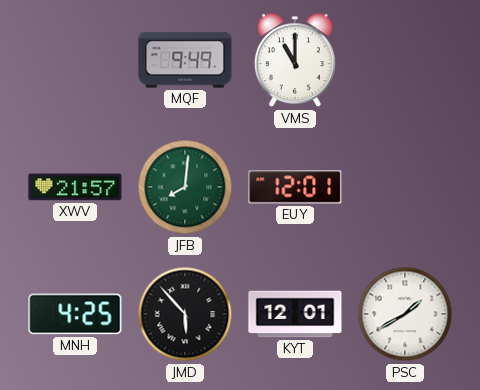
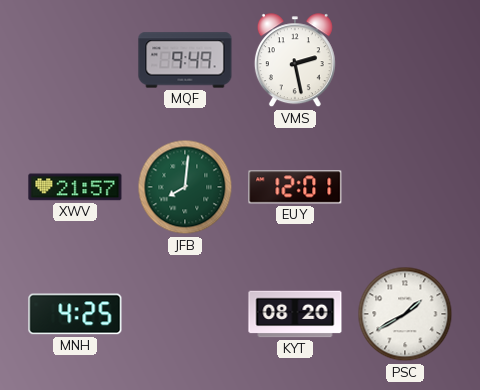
VMS: 11:00 -> 2:28
JMD: 5:53 -> none
KYT: 12:01 -> 08:20
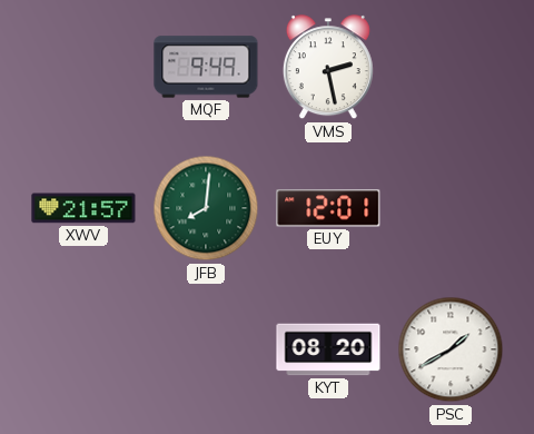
MNH: 4:25 -> none
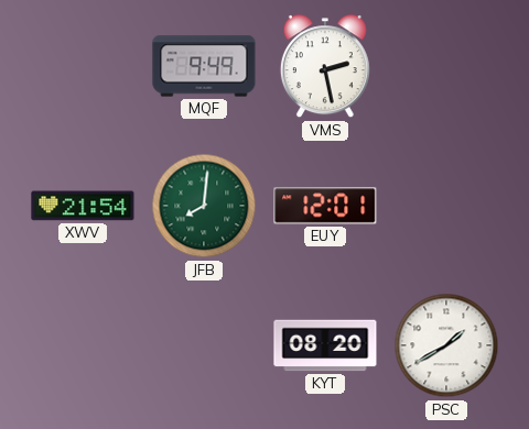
XWV: 21:57 -> 21:54
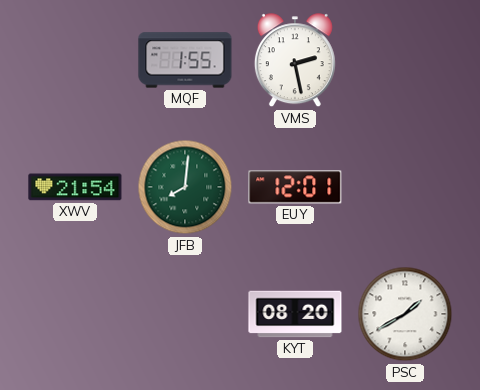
MQF: 9:49 -> 1:55
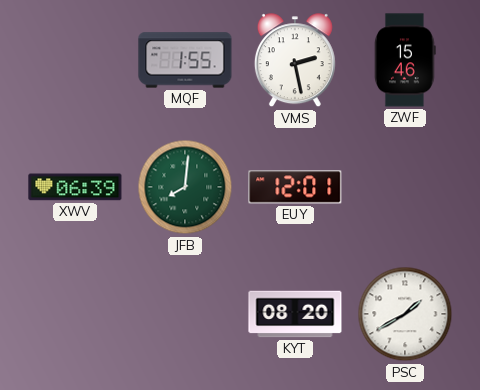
ZWF: none -> 15:46
XWV: 21:54 -> 06:39
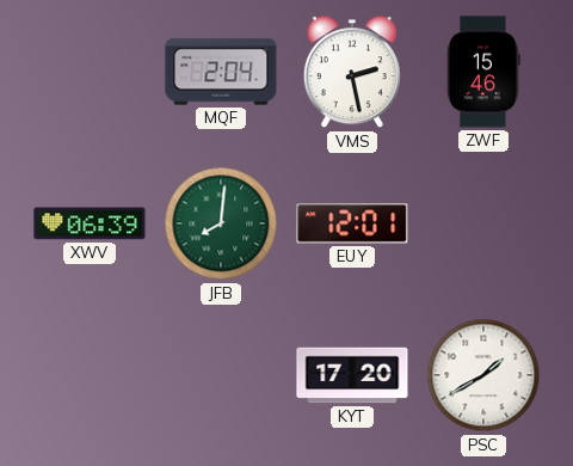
MQF: 1:55 -> 2:04
KYT: 08:20 -> 17:20
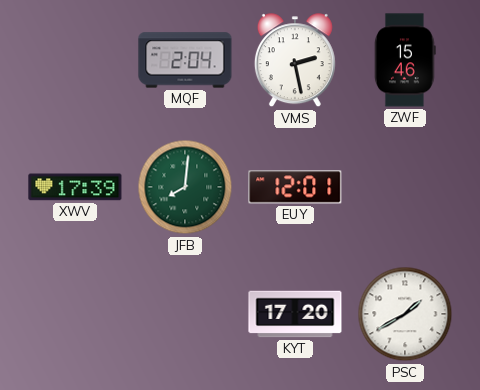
XWV: 06:39 -> 17:39
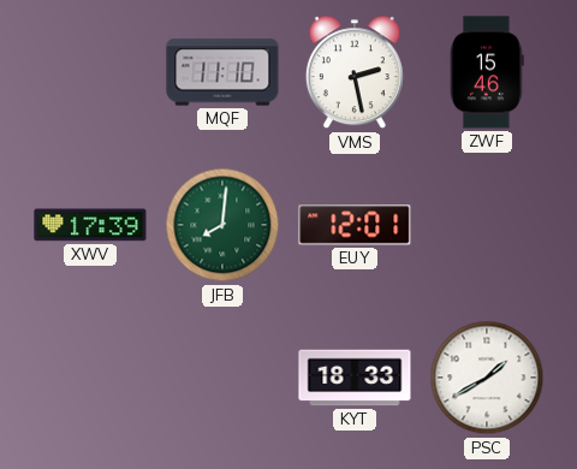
MQF: 2:04 -> 11:10
KYT: 17:20 -> 18:33
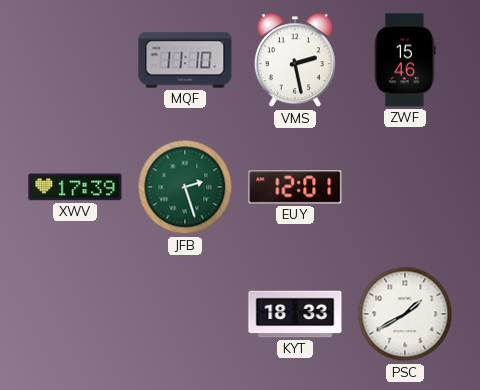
JFB: 8:01 -> 2:27
